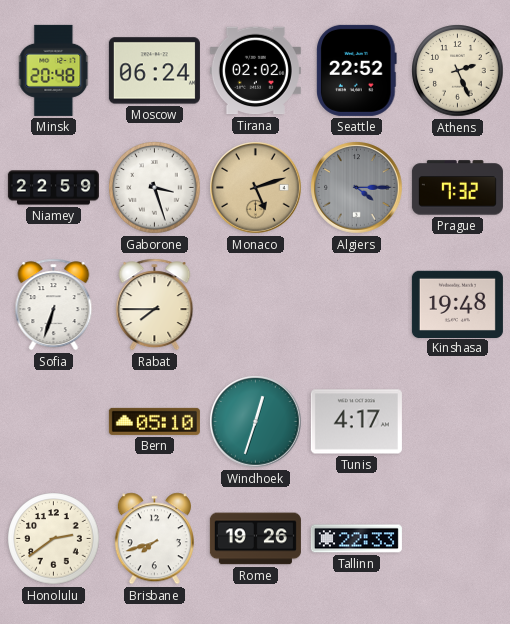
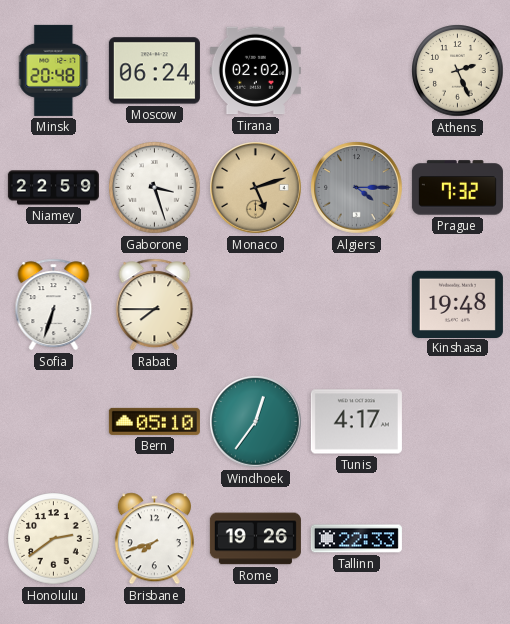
Seattle: 22:52 -> none
Windhoek: 12:33 -> 12:36
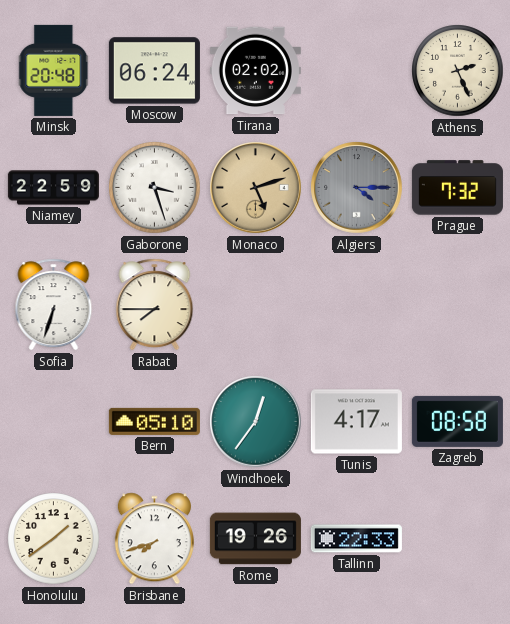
Kinshasa: 19:48 -> none
Zagreb: none -> 08:58
Honolulu: 2:39 -> 1:39
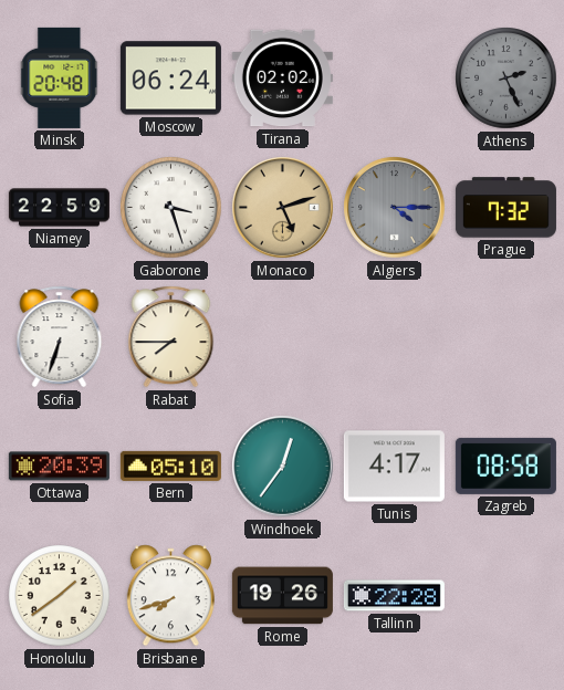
Athens dial: cream -> grey
Ottawa: none -> 20:39
Tallinn: 22:33 -> 22:28
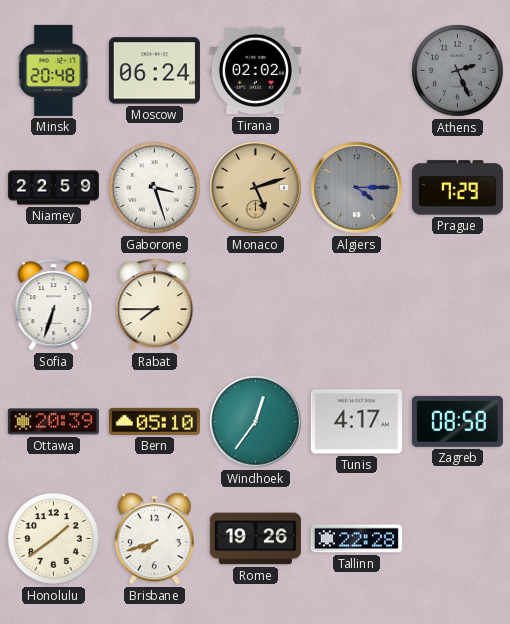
Prague: 7:32 -> 7:29
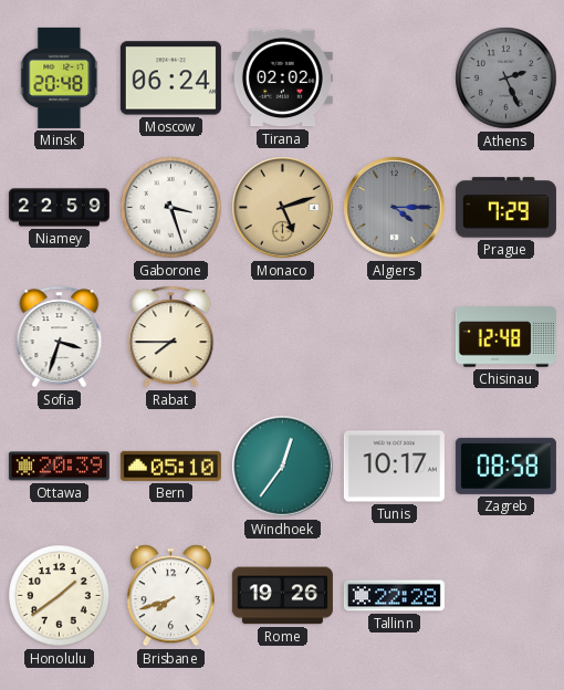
Sofia: 6:33 -> 3:33
Chisinau: none -> 12:48
Tunis: 4:17 -> 10:17
